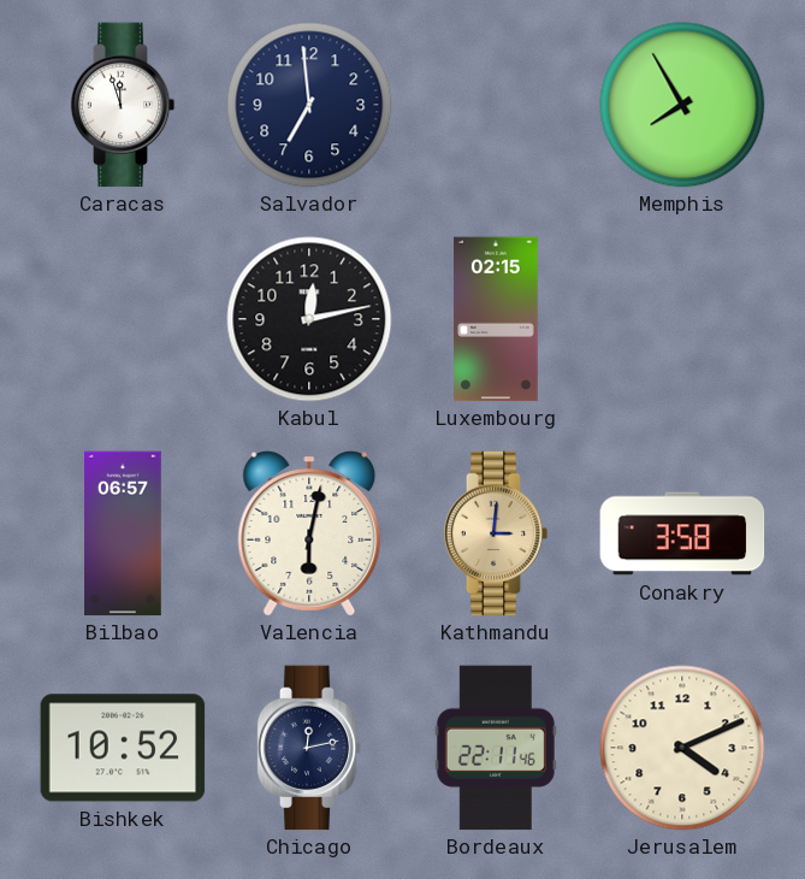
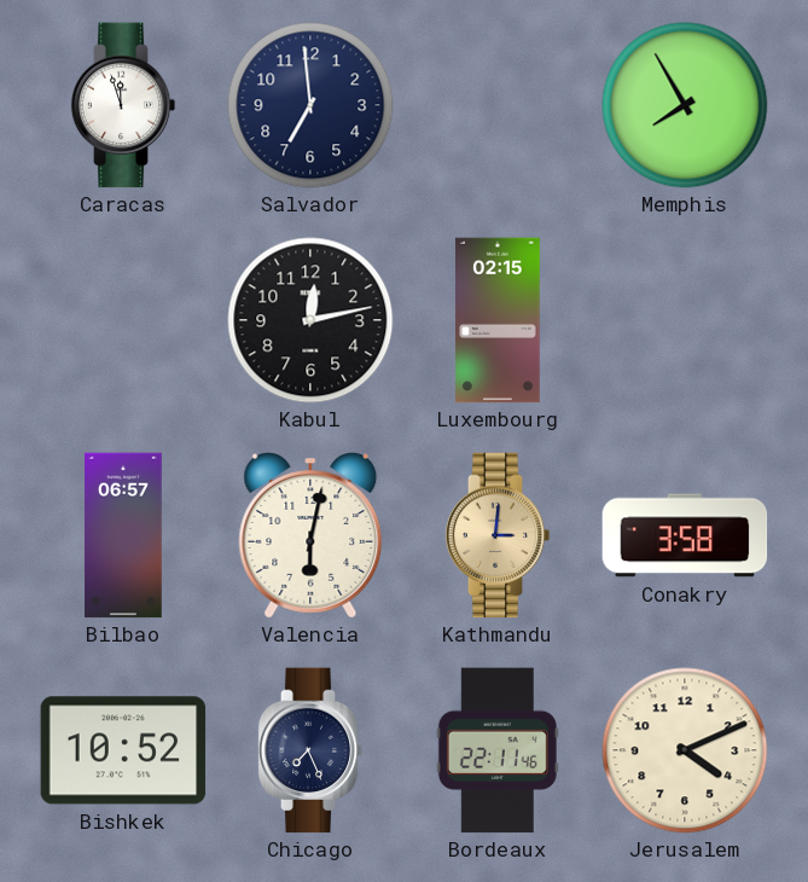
Chicago: 12:13 -> 7:26
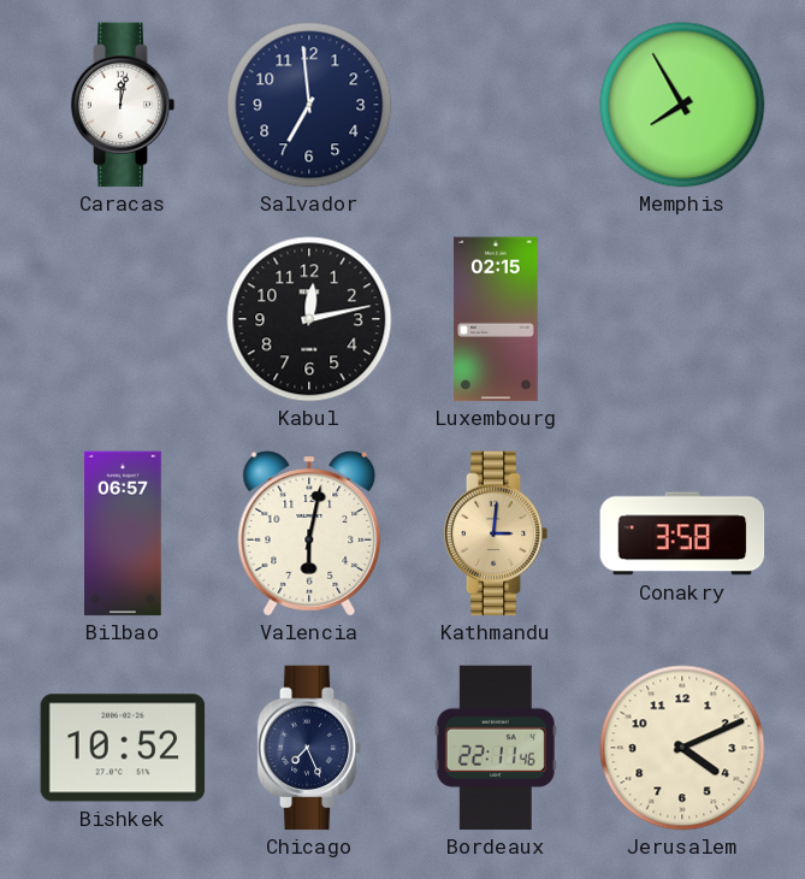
Caracas: 11:57 -> 12:02
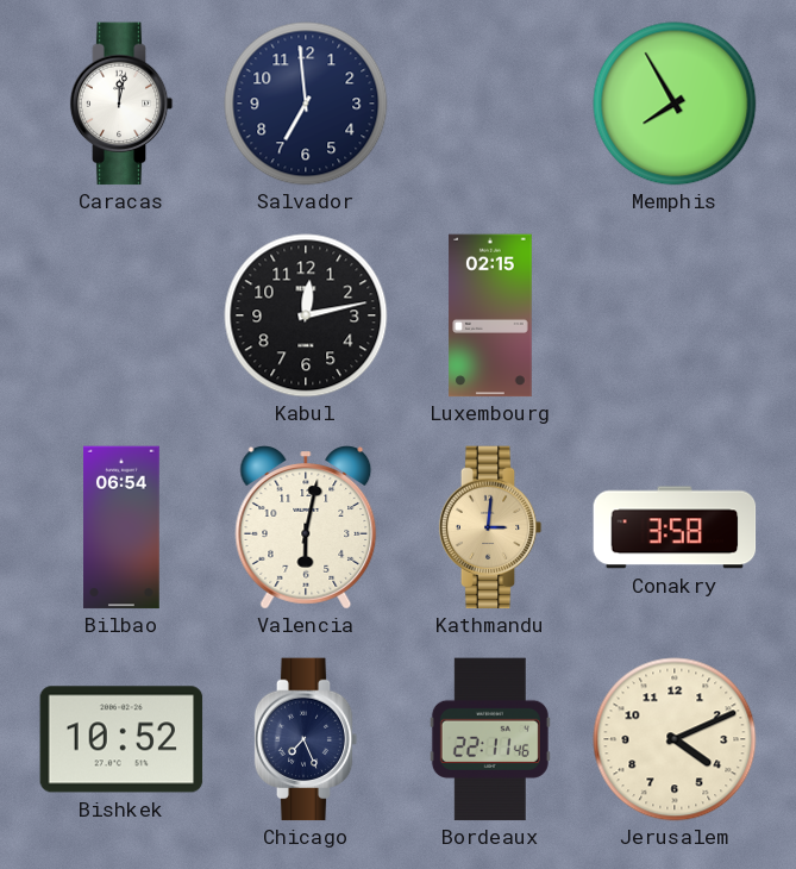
Bilbao: 06:57 -> 06:54
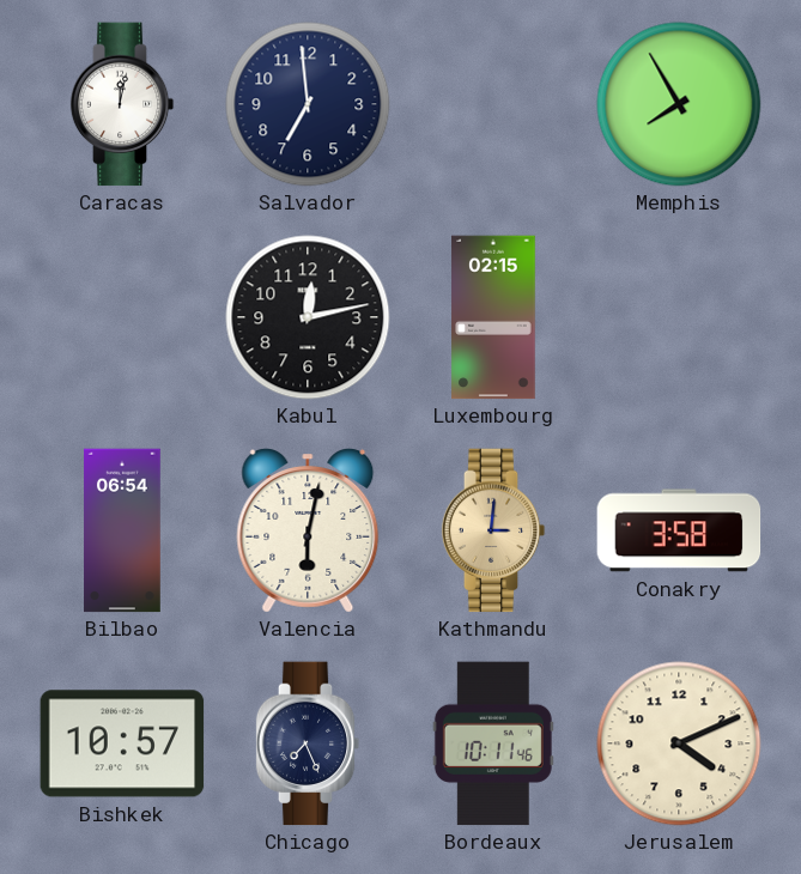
Bishkek: 10:52 -> 10:57
Bordeaux: 22:11 -> 10:11
